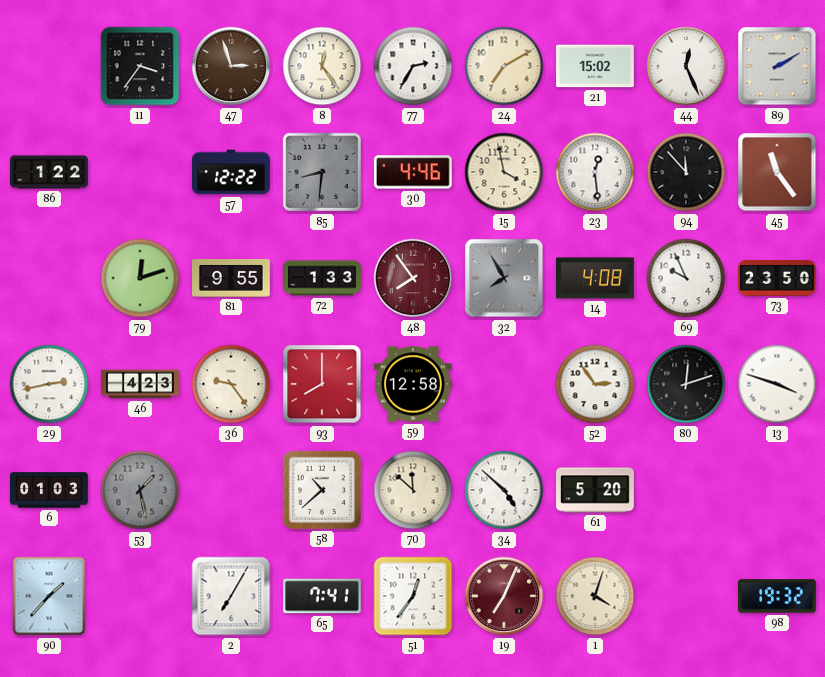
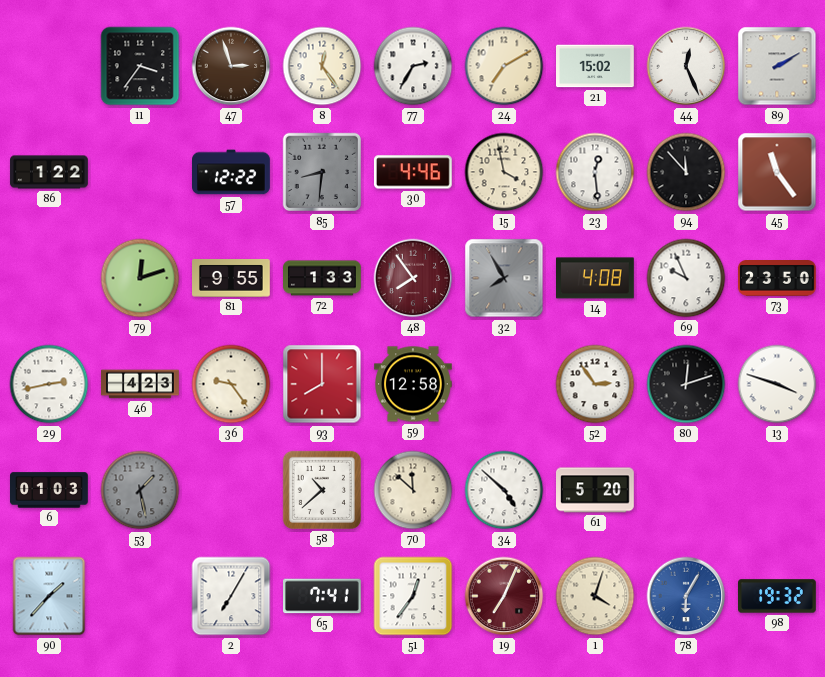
78: none -> 6:05
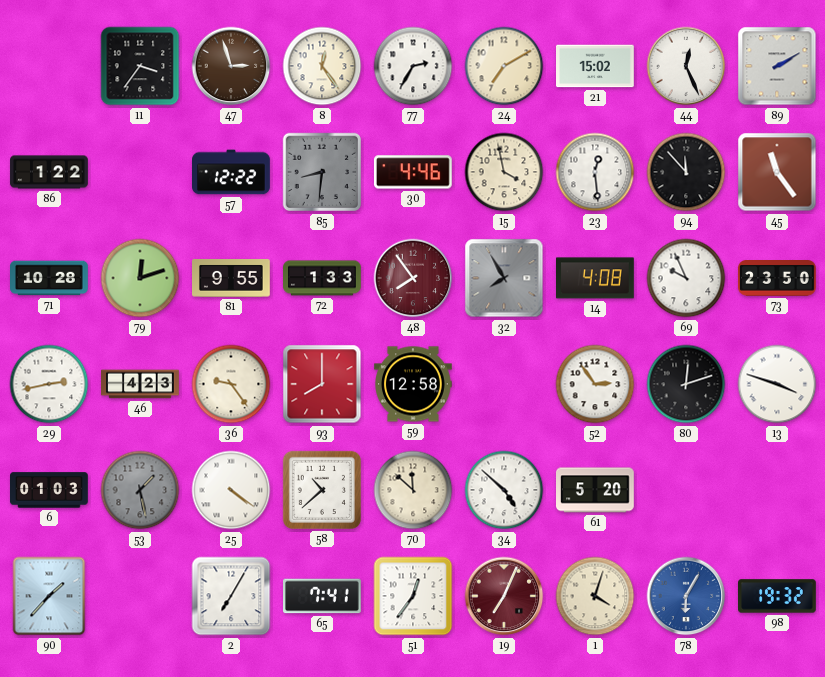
71: none -> 10:28
25: none -> 4:21
